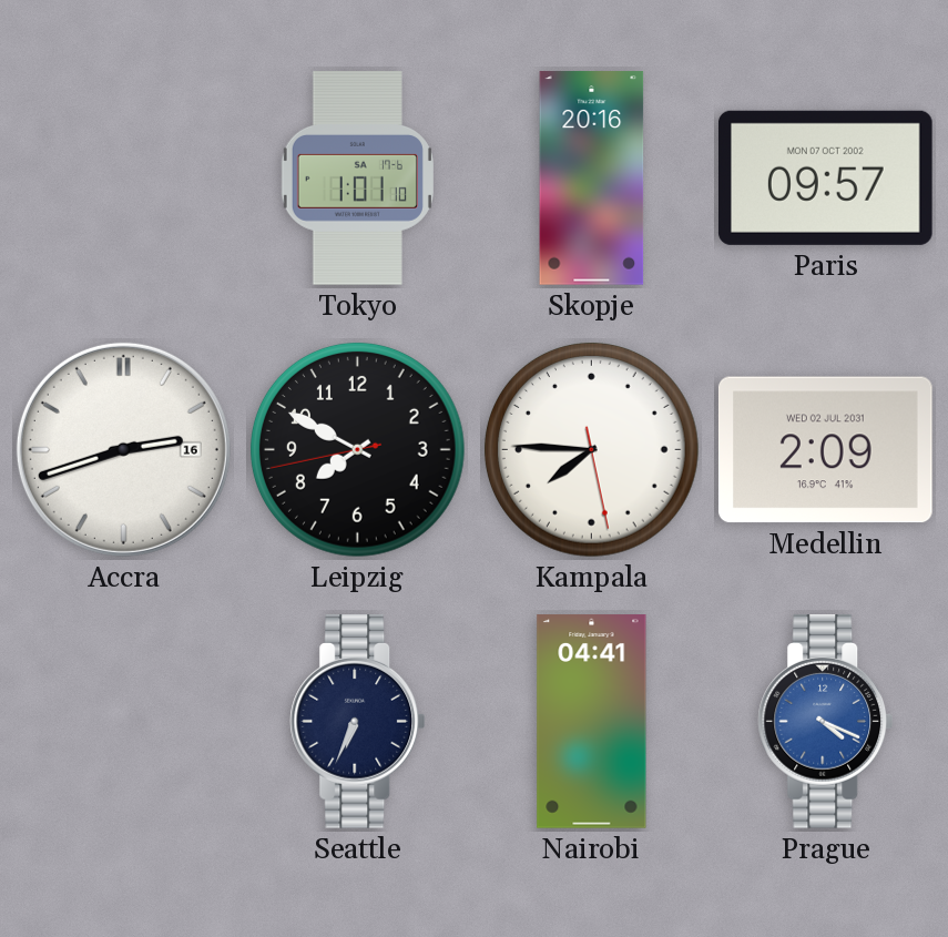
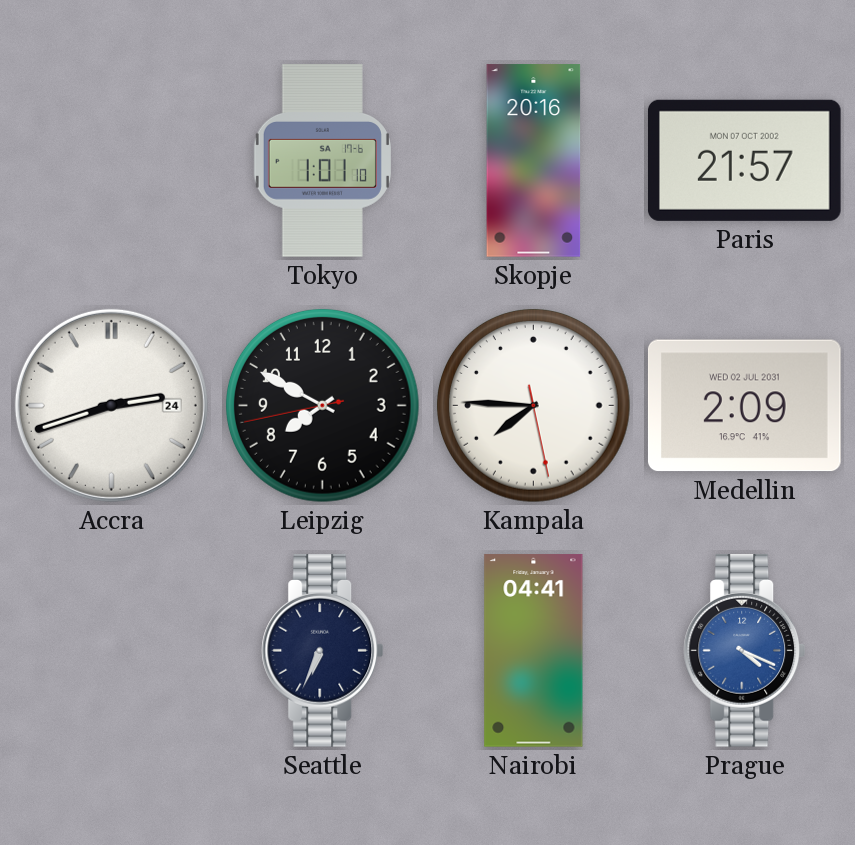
Paris: 09:57 -> 21:57
Accra date: 16 -> 24
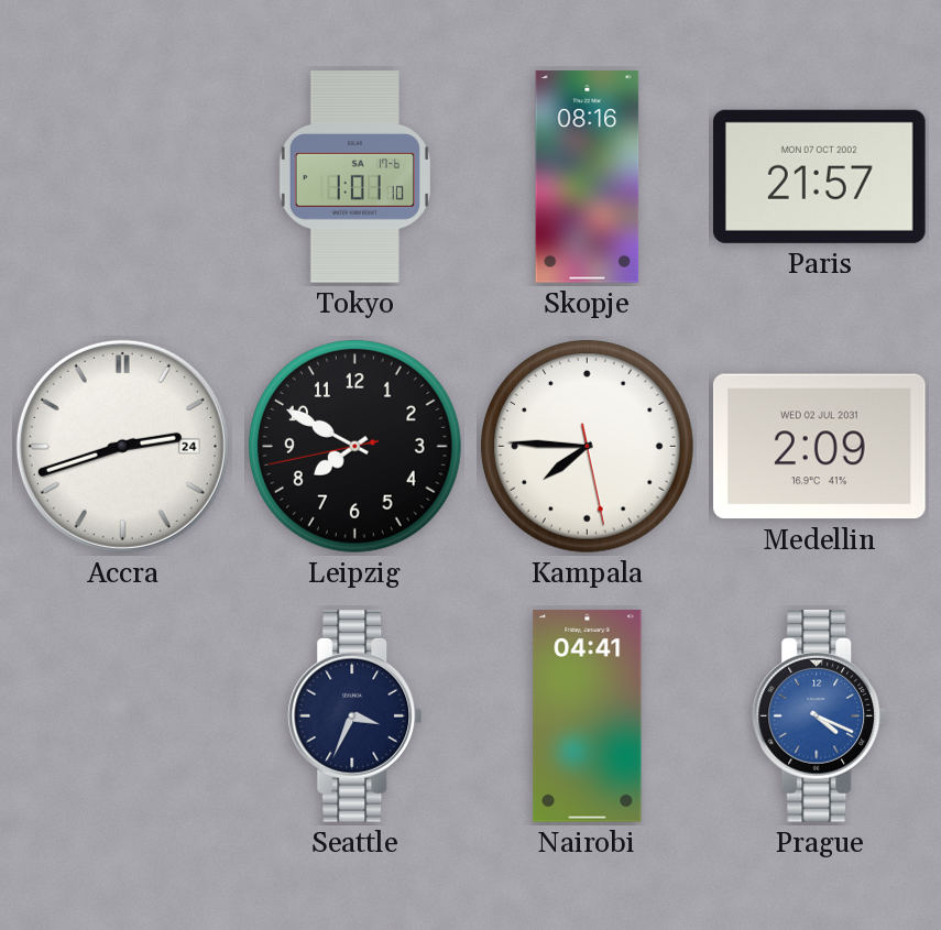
Skopje: 20:16 -> 08:16
Seattle: 6:34 -> 3:34
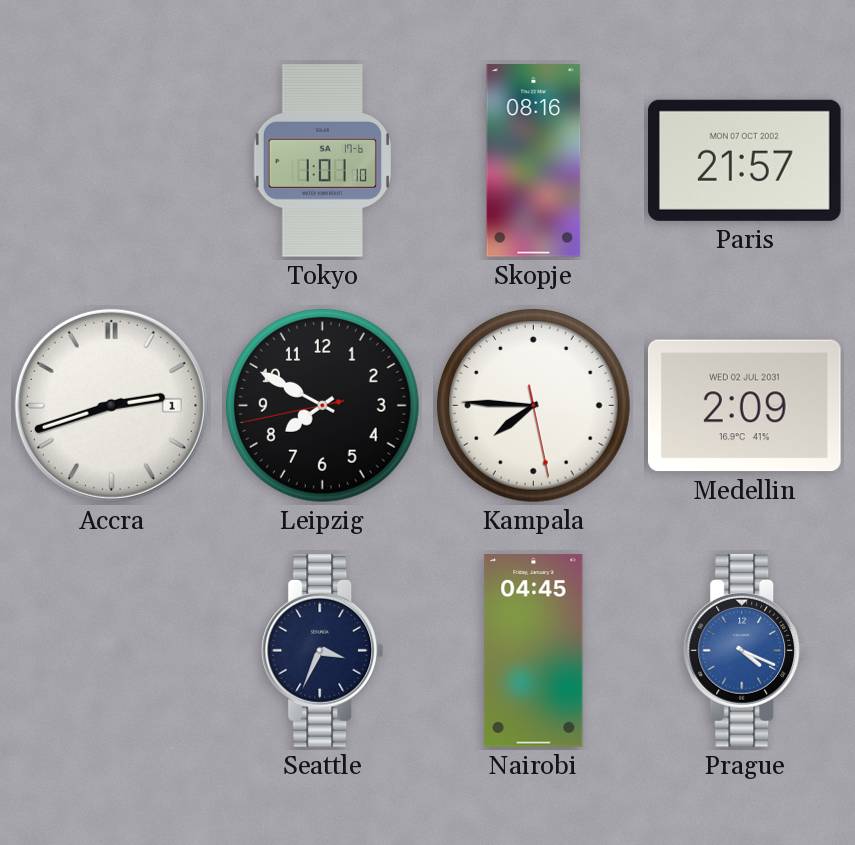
Accra date: 24 -> 1
Nairobi: 04:41 -> 04:45
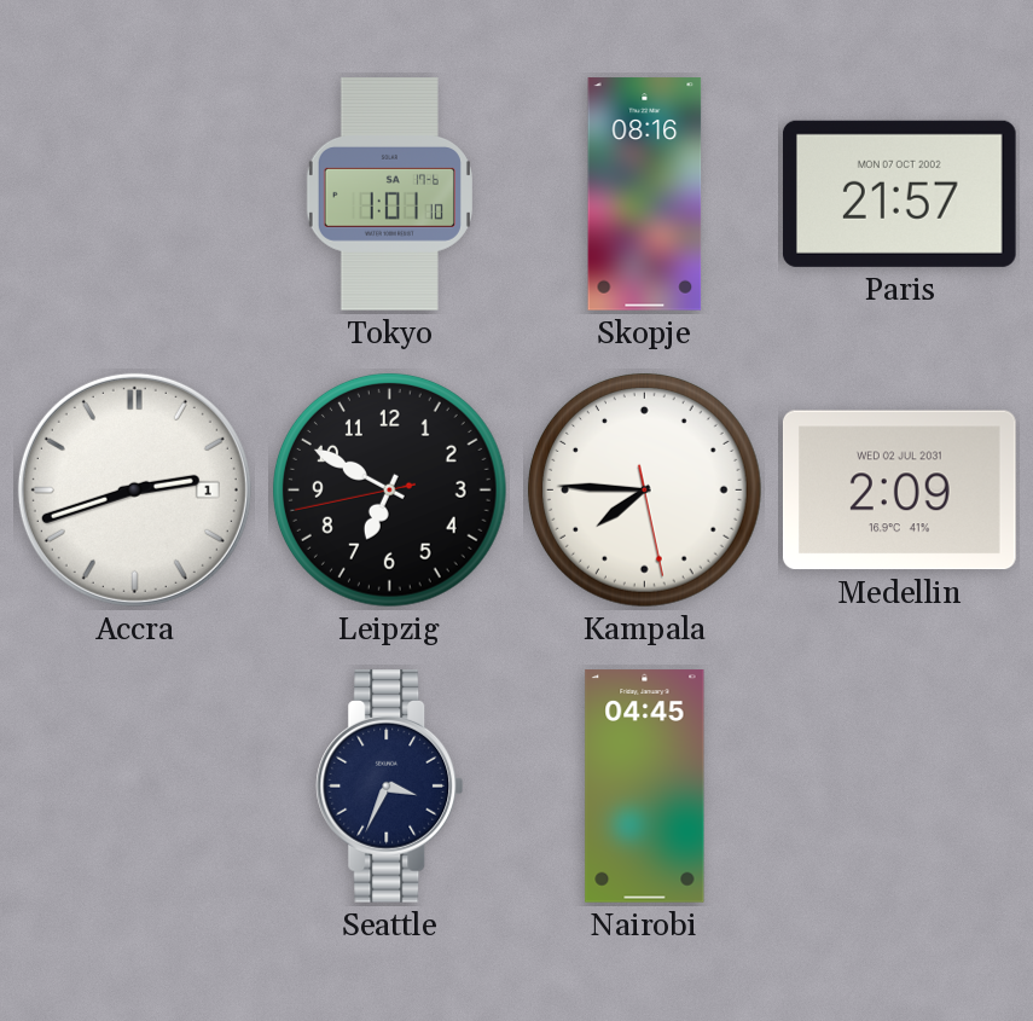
Leipzig: 7:49 -> 6:49
Prague: 4:19 -> none
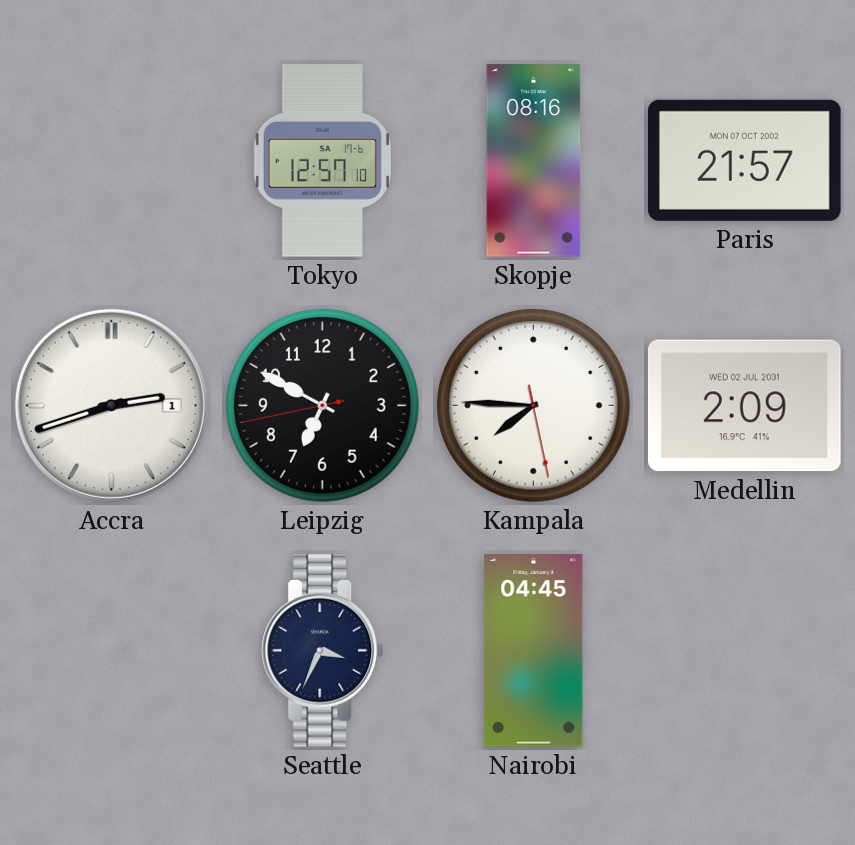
Tokyo: 1:01 -> 12:57
